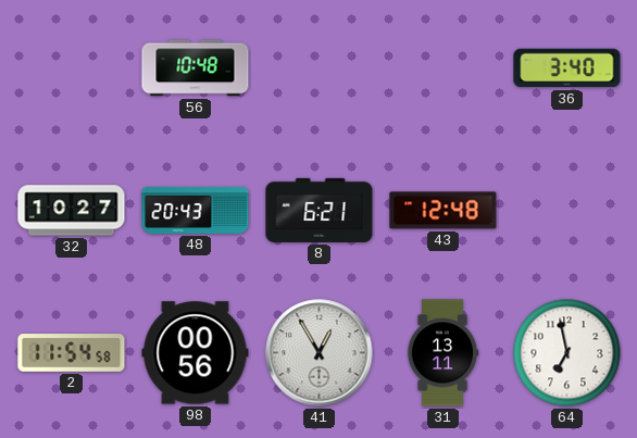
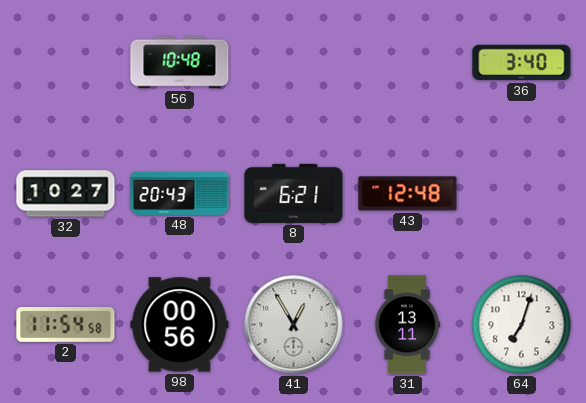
64: 6:58 -> 7:03
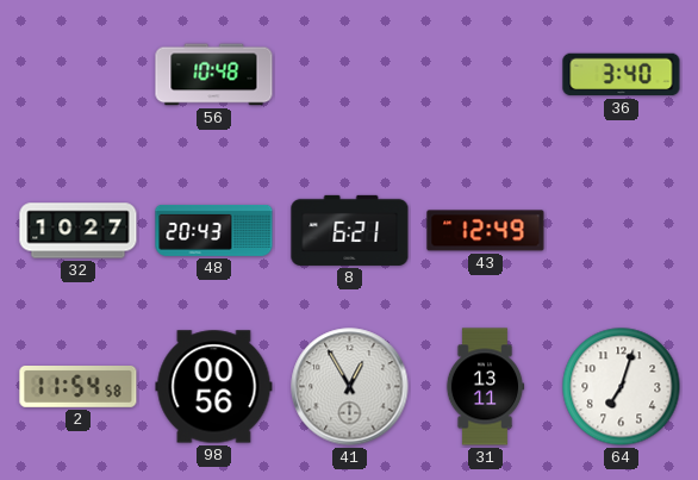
43: 12:48 -> 12:49
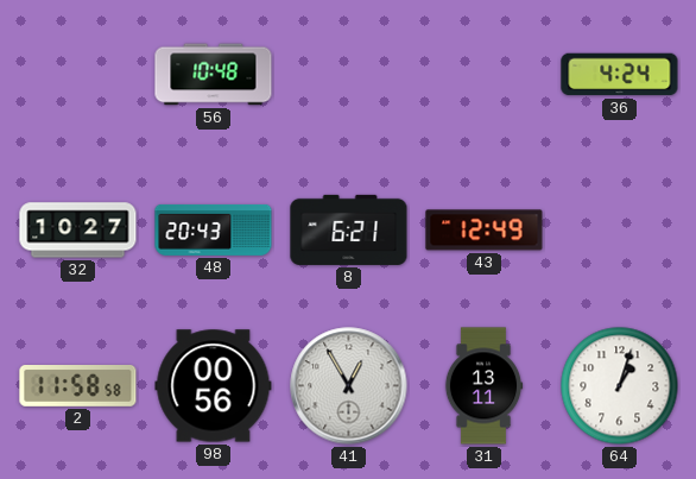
36: 3:40 -> 4:24
2: 11:54 -> 11:58
64: 7:03 -> 1:03
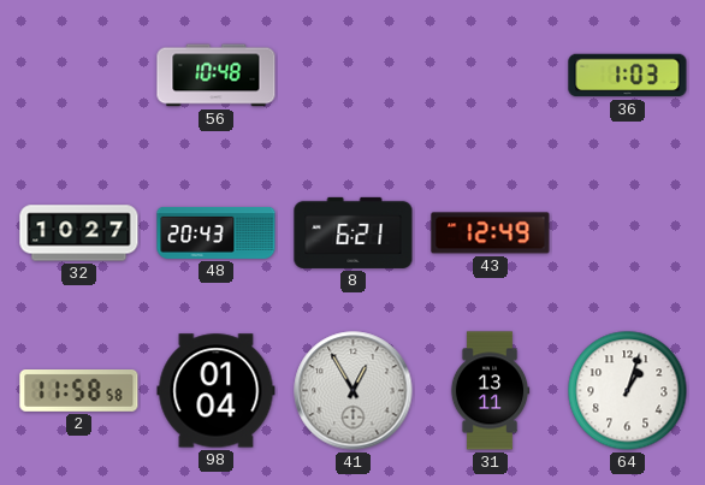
36: 4:24 -> 1:03
98: 00:56 -> 01:04
